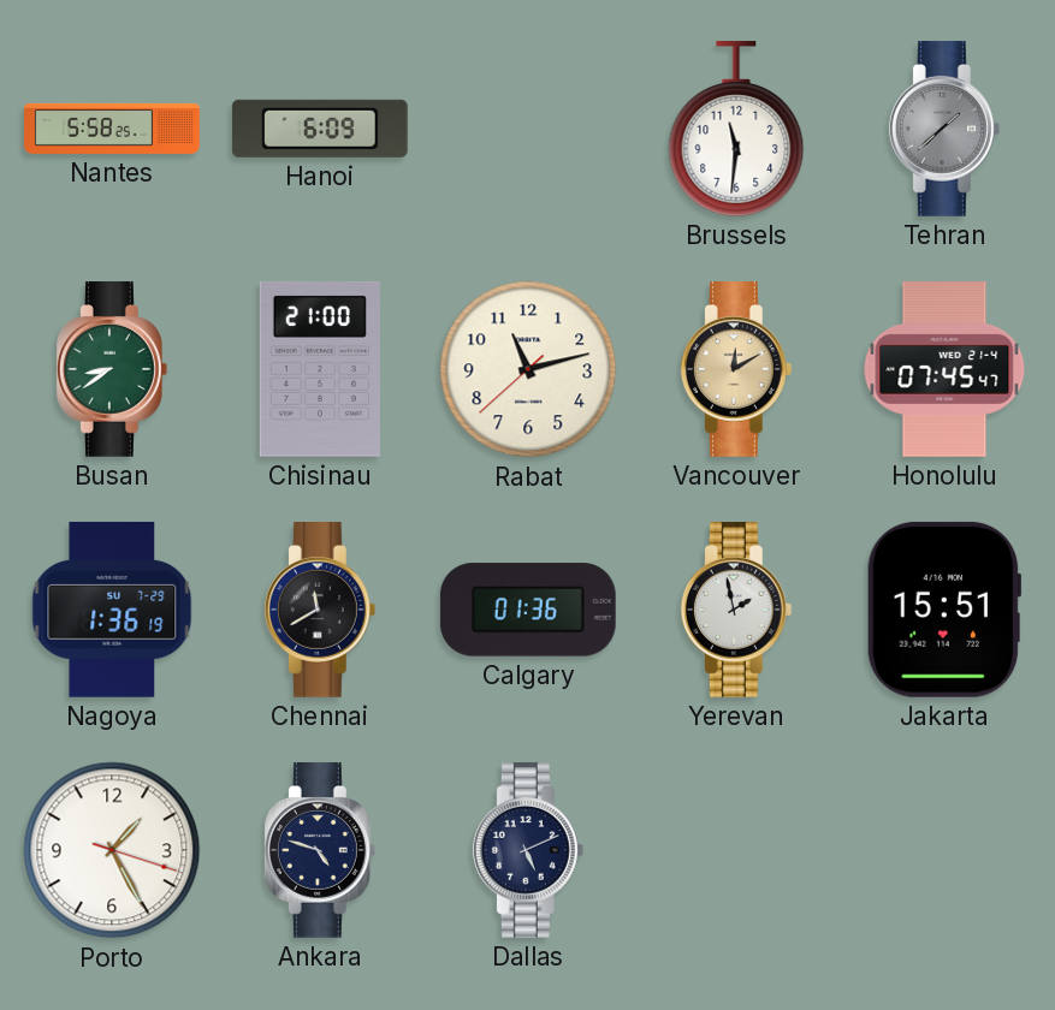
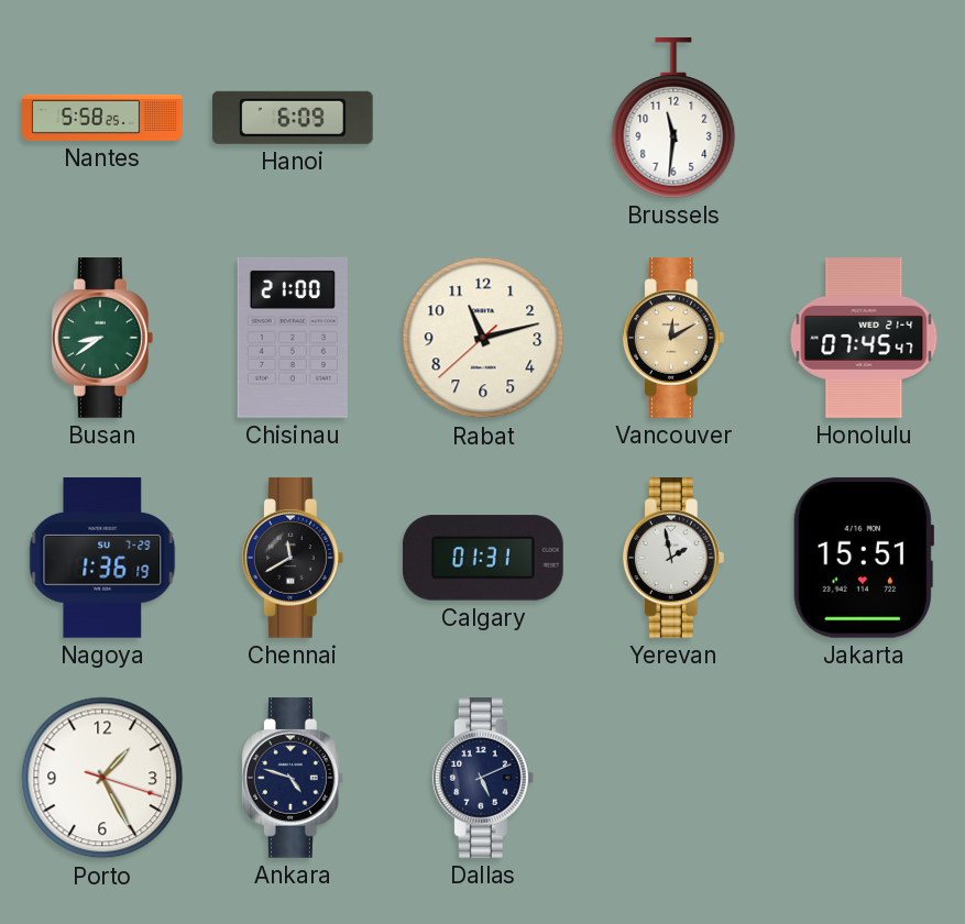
Tehran: 1:38 -> none
Calgary: 01:36 -> 01:31
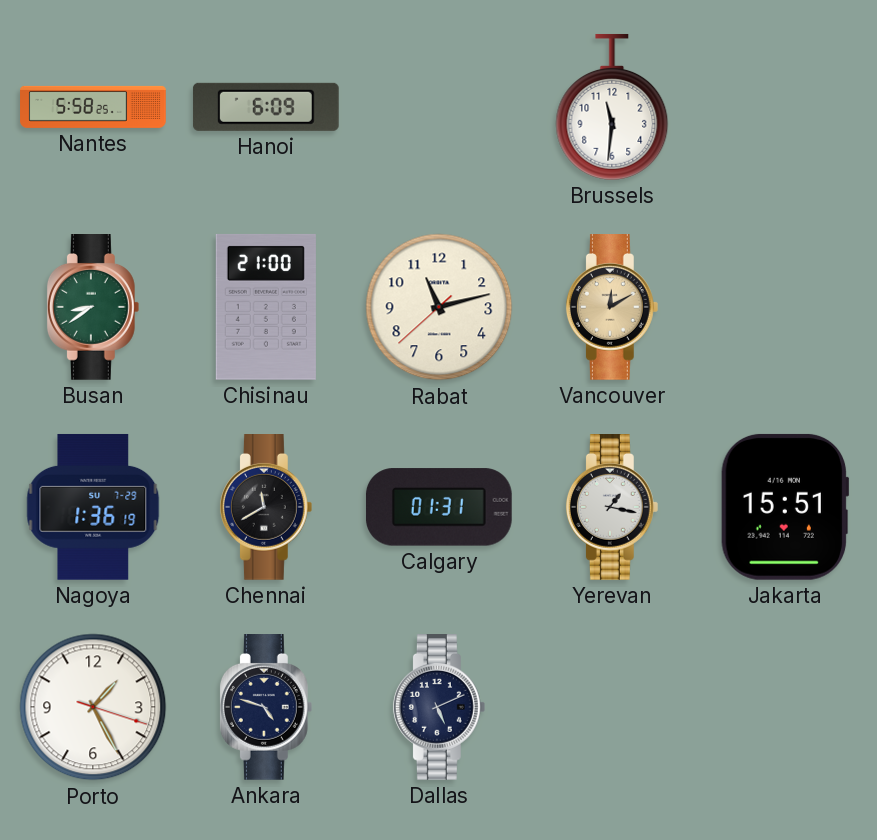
Honolulu: 07:45 -> none
Yerevan: 1:58 -> 1:17
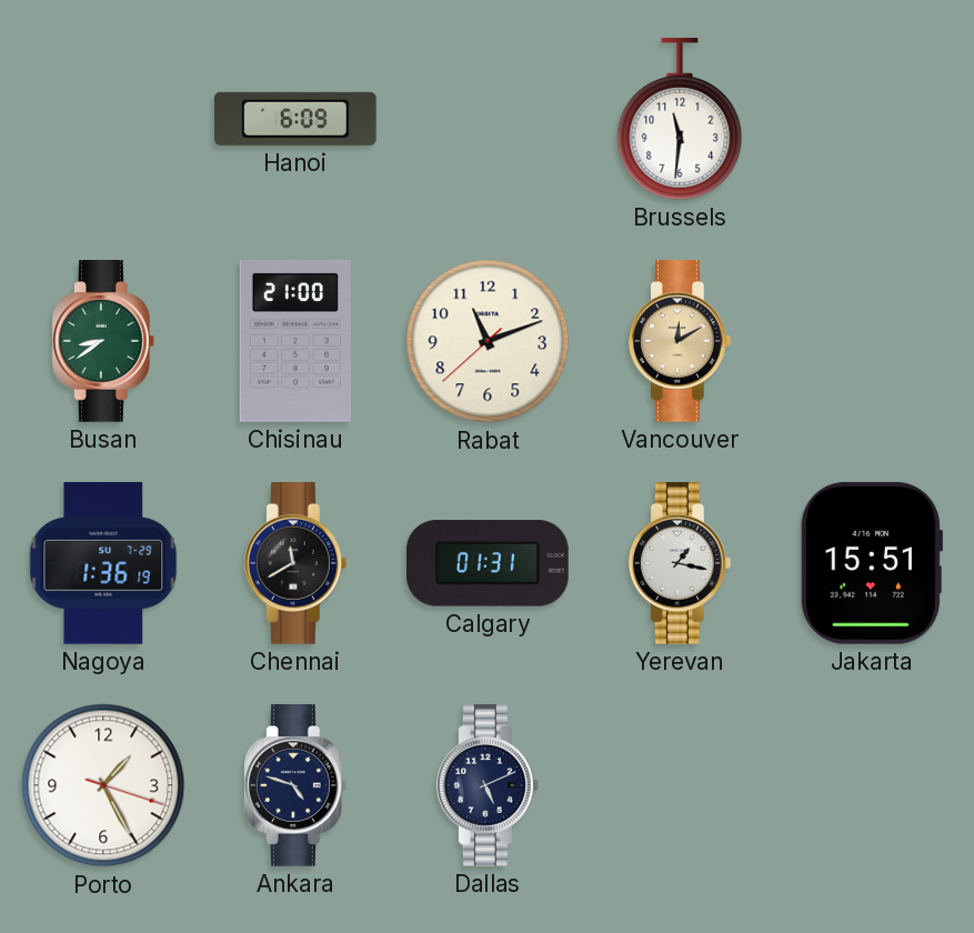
Nantes: 5:58 -> none
Rabat: 11:12 -> 11:11
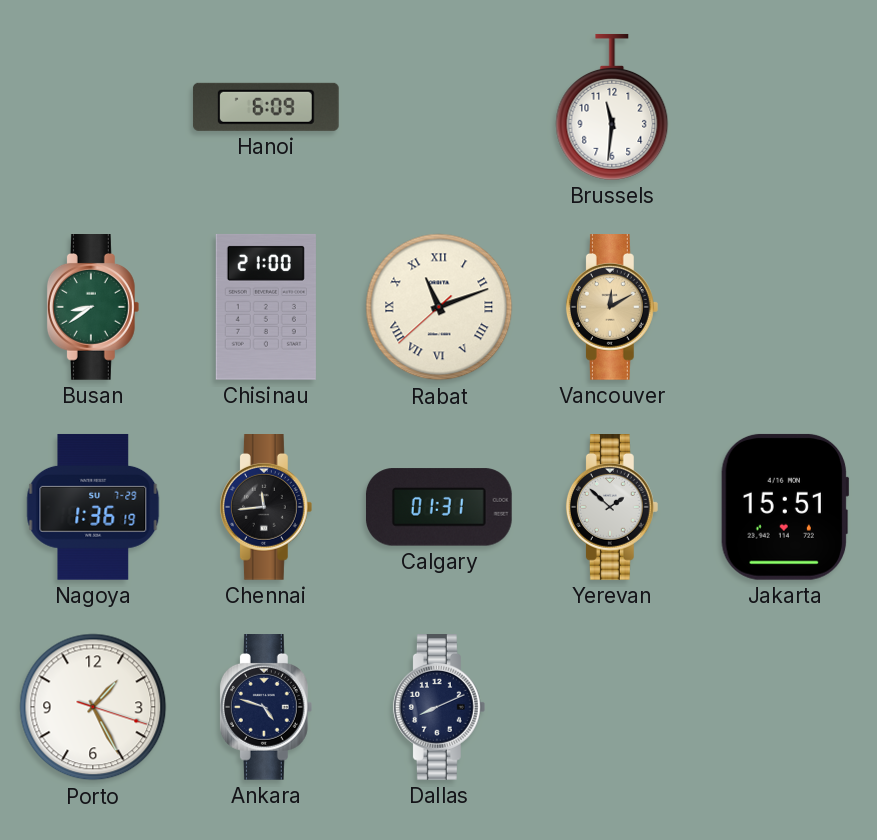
Rabat numerals: Arabic -> Roman
Chennai: 11:40 -> 11:44
Yerevan: 1:17 -> 1:52
Dallas: 5:11 -> 8:11
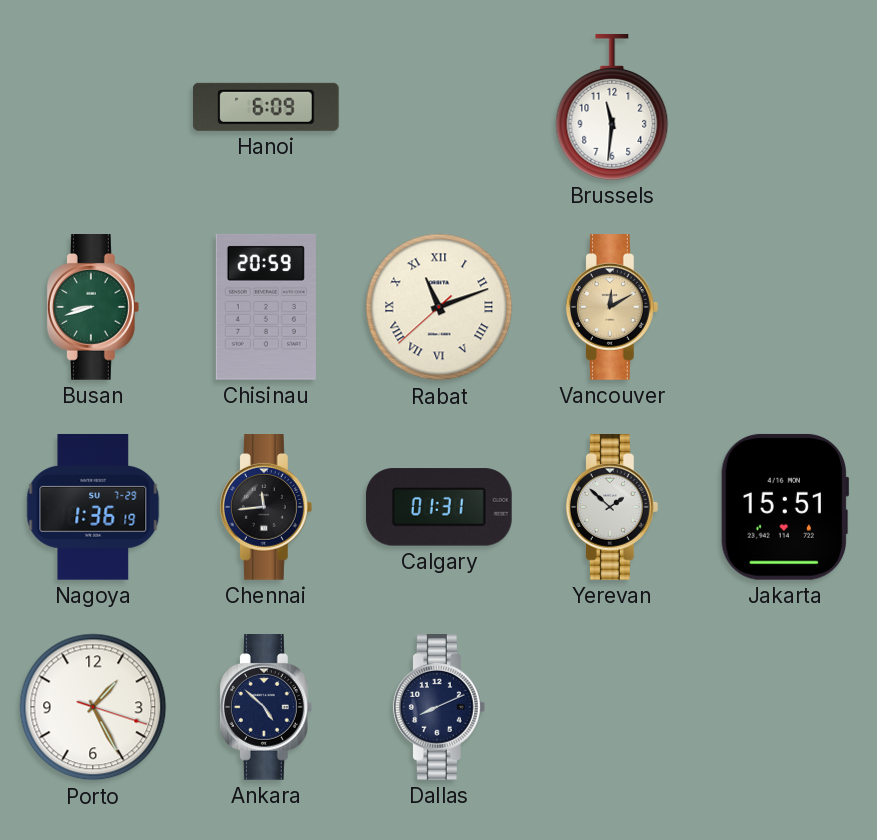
Busan: 8:39 -> 8:42
Chisinau: 21:00 -> 20:59
Ankara: 4:48 -> 4:52
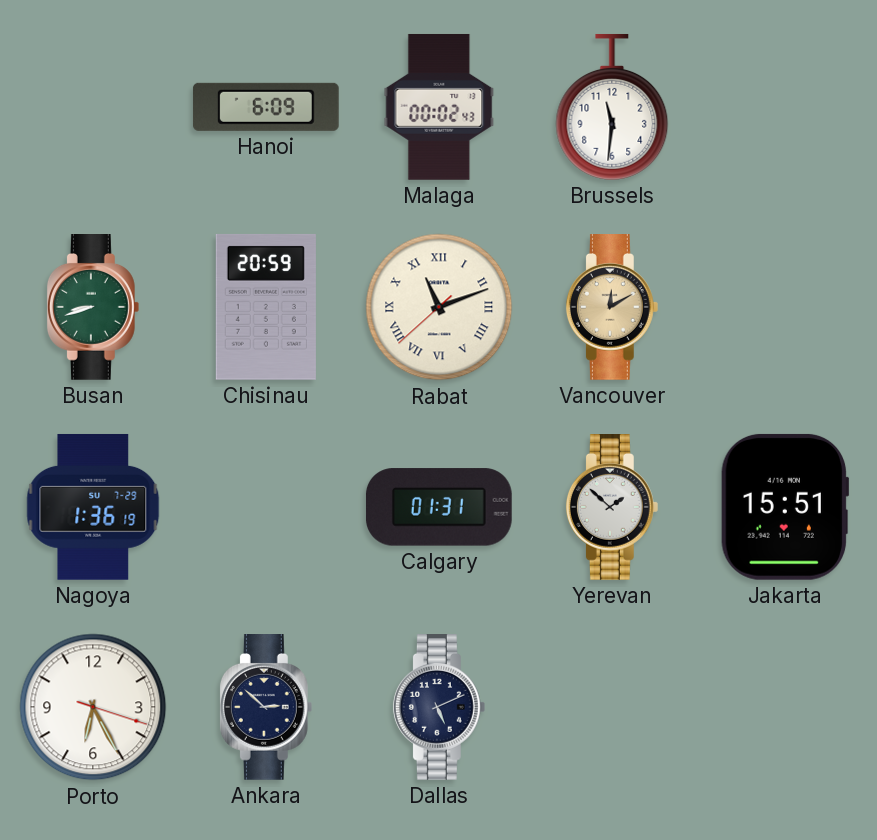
Malaga: none -> 00:02
Chennai: 11:44 -> none
Porto: 1:25 -> 6:25
Ankara: 4:52 -> 2:52
Dallas: 8:11 -> 5:11
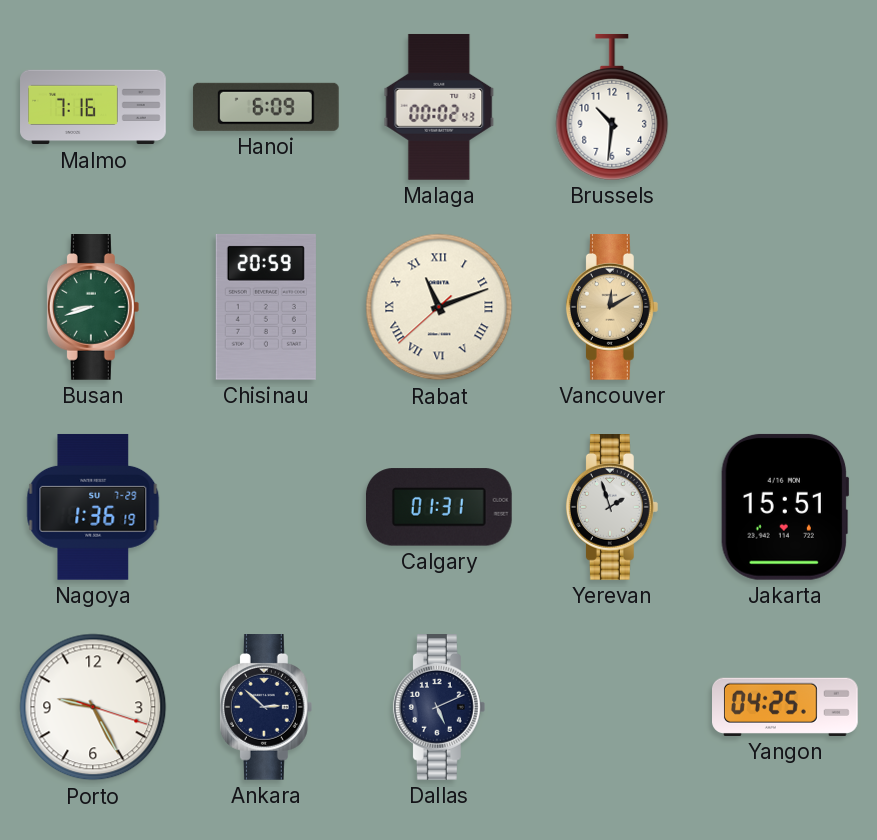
Malmo: none -> 7:16
Brussels: 11:31 -> 10:31
Yerevan: 1:52 -> 1:57
Porto: 6:25 -> 9:25
Yangon: none -> 04:25
